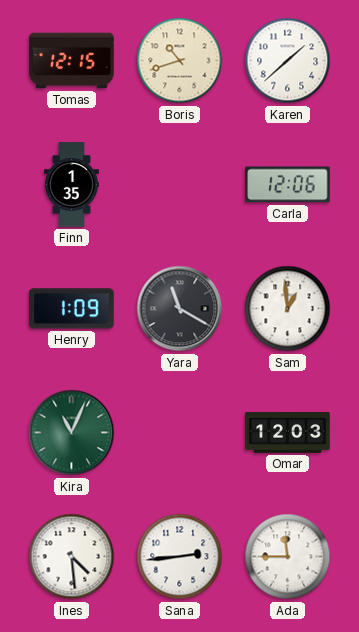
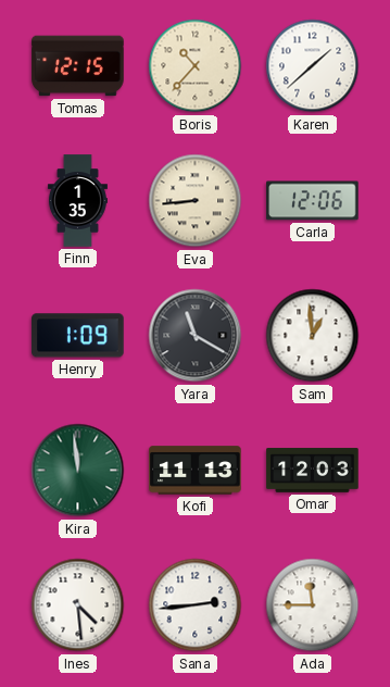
Boris: 10:42 -> 10:37
Eva: none -> 8:44
Kira: 11:04 -> 11:59
Kofi: none -> 11:13
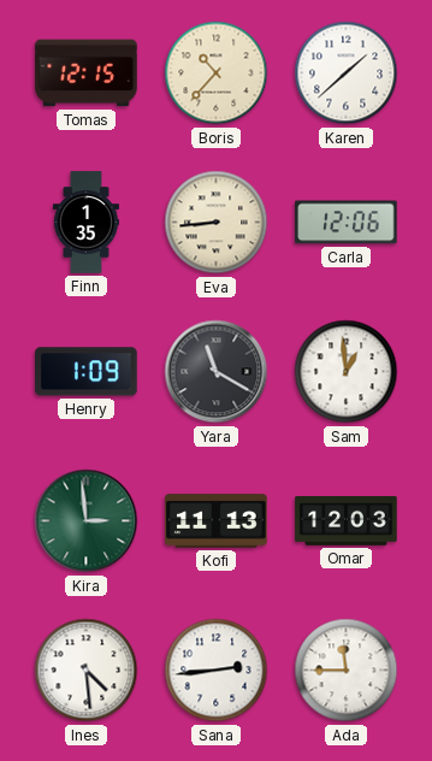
Kira: 11:59 -> 2:59
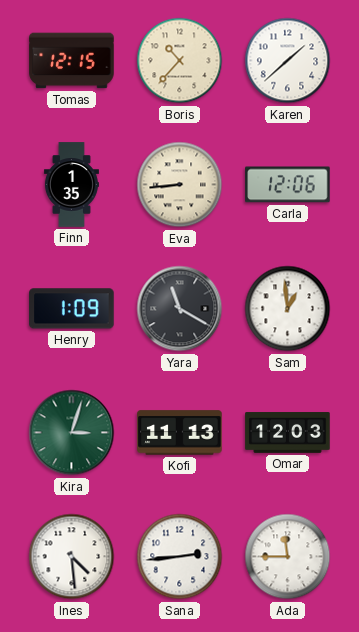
Kira: 2:59 -> 3:03
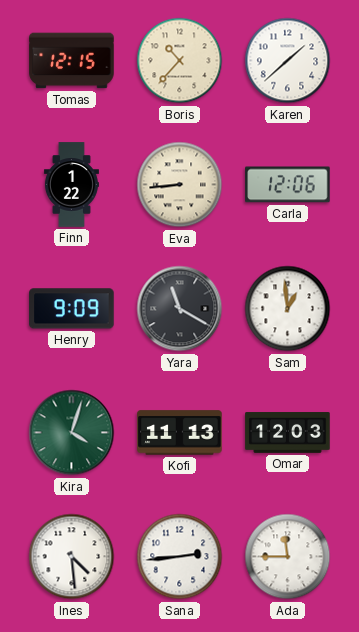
Finn: 1:35 -> 1:22
Henry: 1:09 -> 9:09
Kira: 3:03 -> 4:03
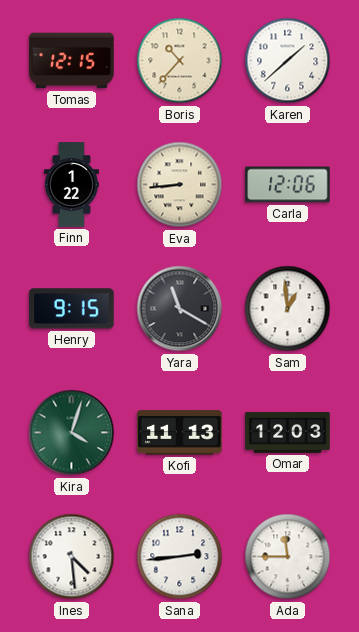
Henry: 9:09 -> 9:15
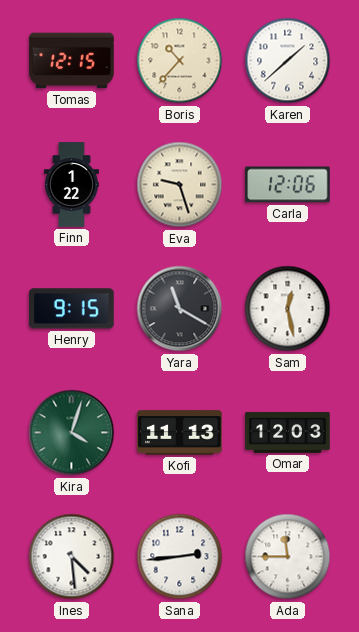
Eva: 8:44 -> 9:27
Sam: 12:59 -> 12:28
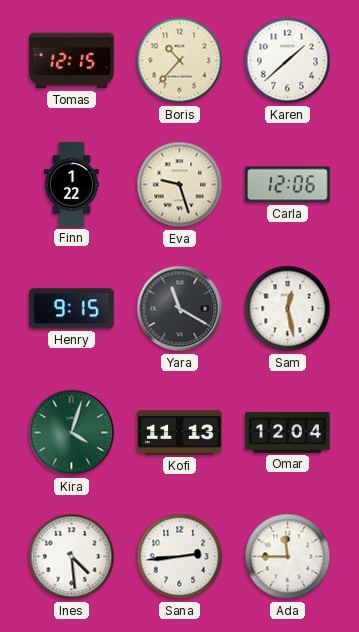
Omar: 12:03 -> 12:04
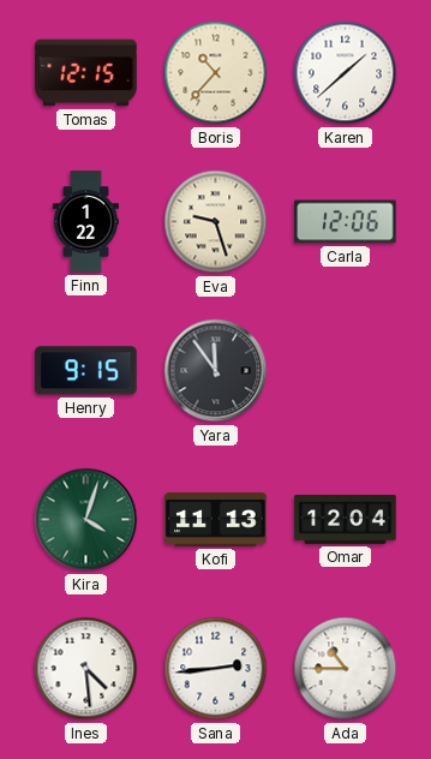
Yara: 11:20 -> 11:54
Sam: 12:28 -> none
Ada: 11:45 -> 10:45
